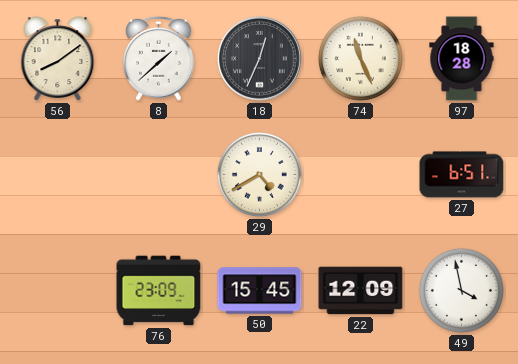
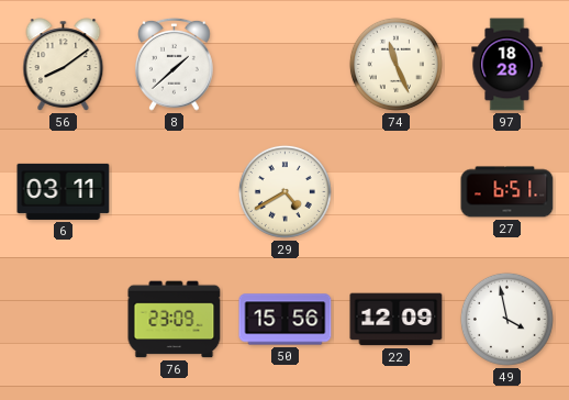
18: 12:34 -> none
6: none -> 03:11
50: 15:45 -> 15:56
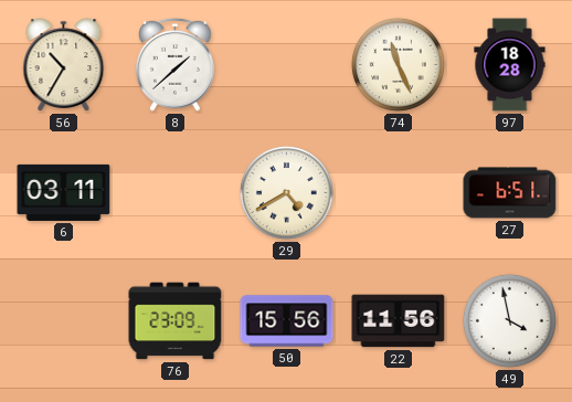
56: 8:09 -> 10:35
22: 12:09 -> 11:56
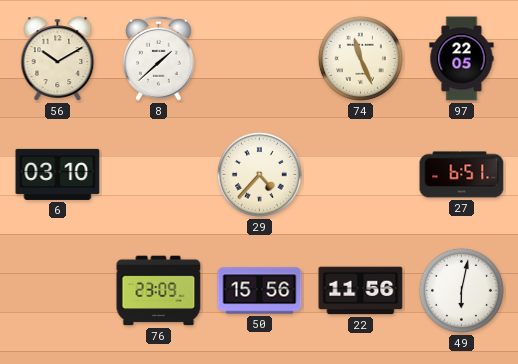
56: 10:35 -> 10:10
97: 18:28 -> 22:05
6: 03:11 -> 03:10
29: 4:40 -> 4:37
49: 3:58 -> 6:02
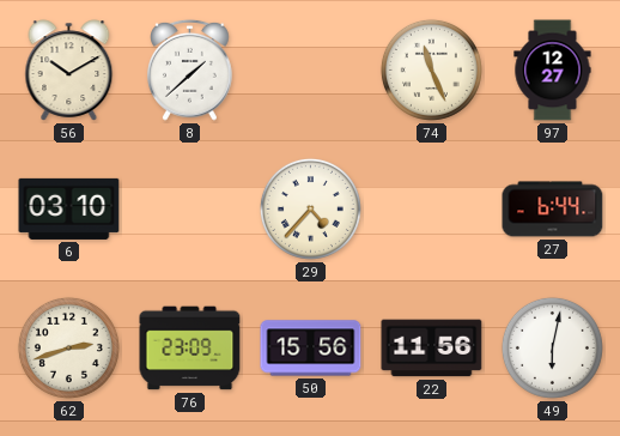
97: 22:05 -> 12:27
27: 6:51 -> 6:44
62: none -> 2:42
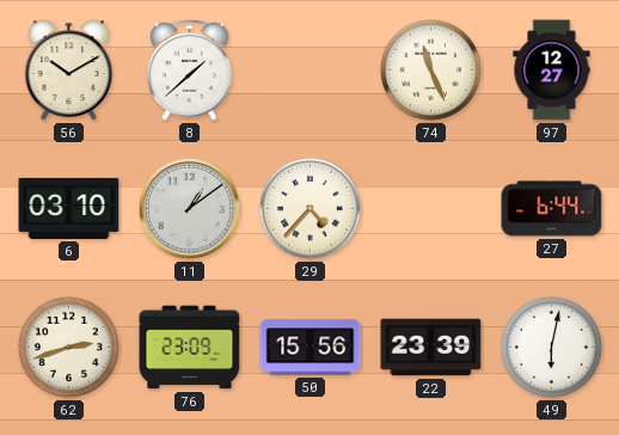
11: none -> 1:09
22: 11:56 -> 23:39
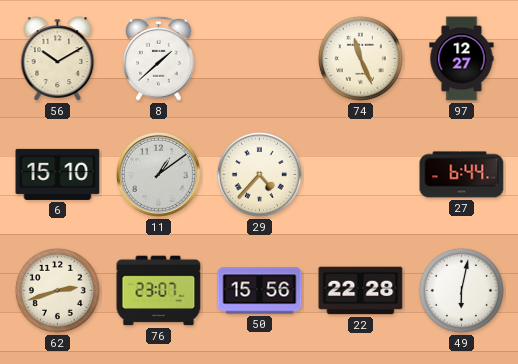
6: 03:10 -> 15:10
76: 23:09 -> 23:07
22: 23:39 -> 22:28
